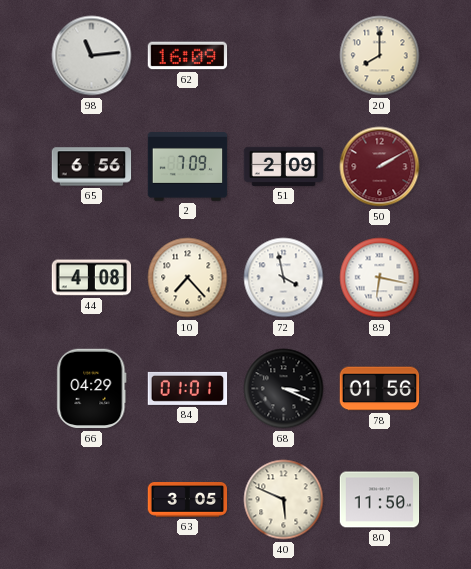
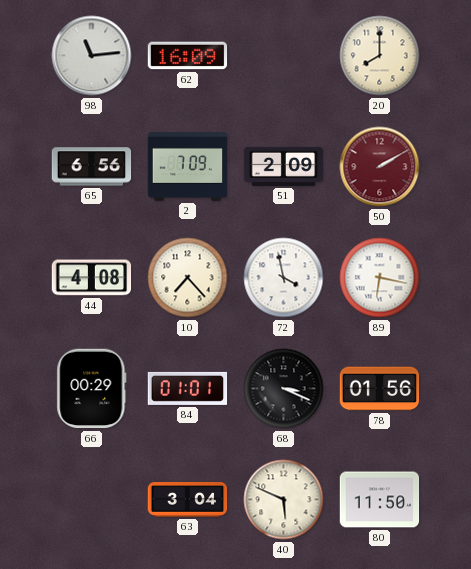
66: 04:29 -> 00:29
63: 3:05 -> 3:04
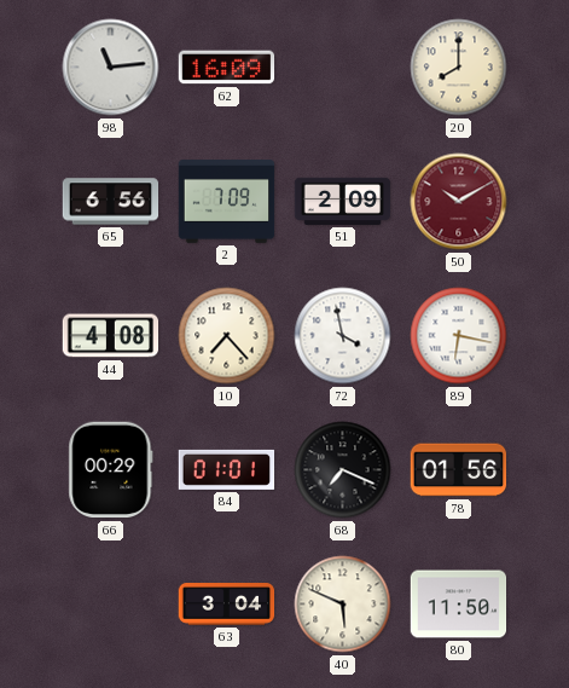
50: 2:10 -> 10:10
68: 3:19 -> 7:19
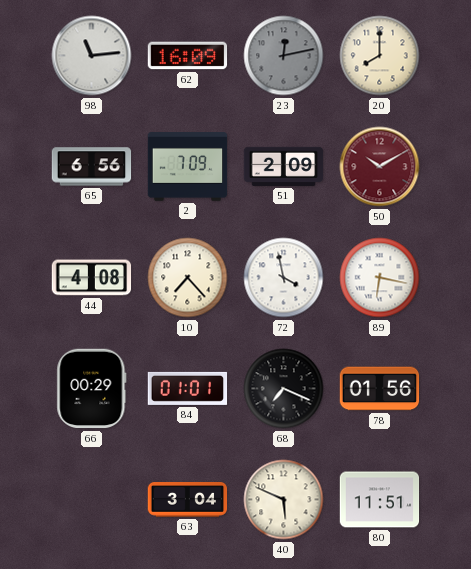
23: none -> 12:13
80: 11:50 -> 11:51
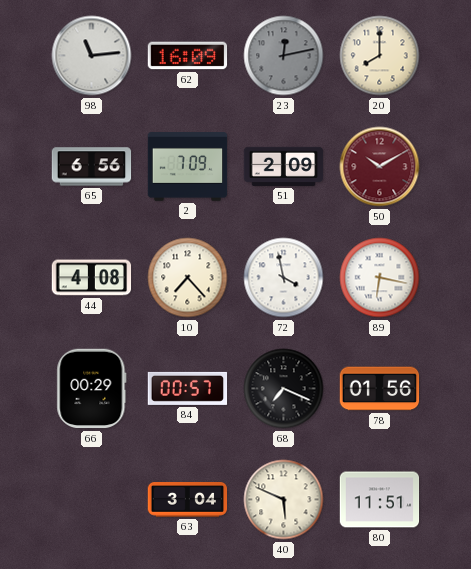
84: 01:01 -> 00:57
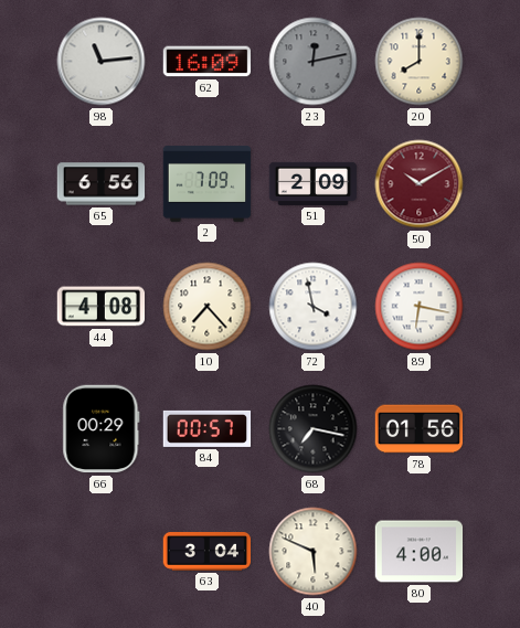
68: 7:19 -> 7:17
80: 11:51 -> 4:00
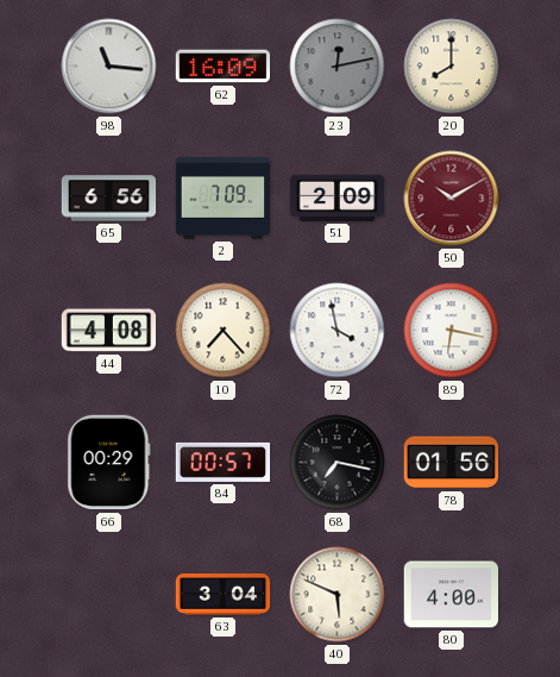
98: 11:14 -> 11:16
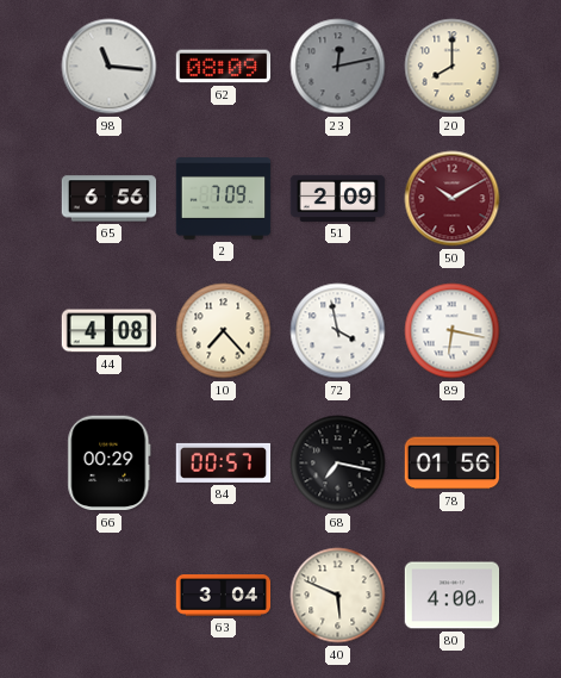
62: 16:09 -> 08:09
